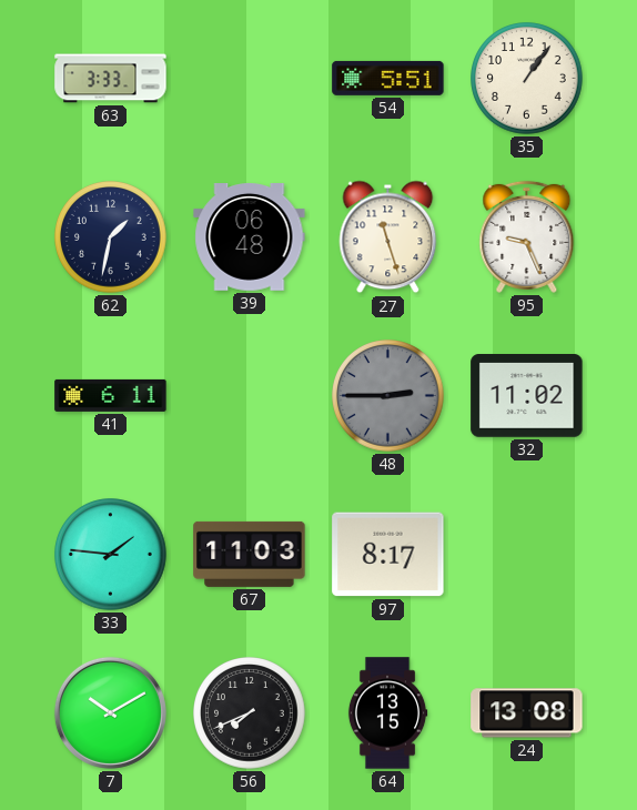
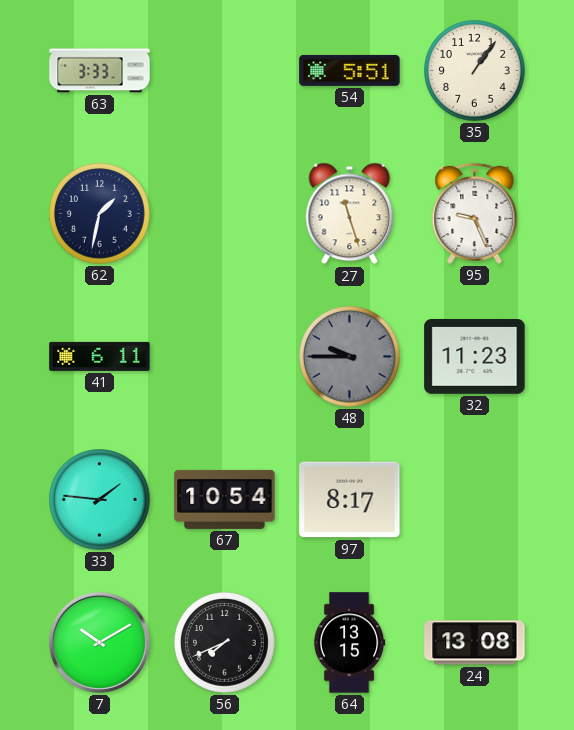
39: 06:48 -> none
48: 2:45 -> 9:45
32: 11:02 -> 11:23
67: 11:03 -> 10:54
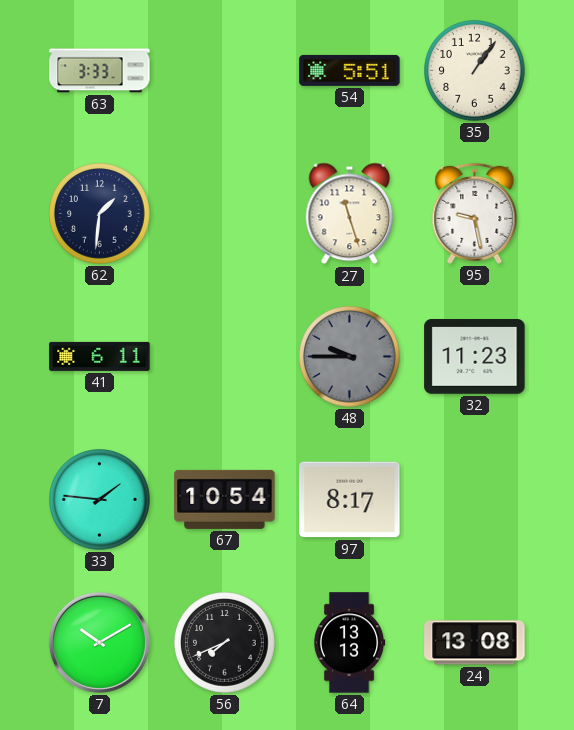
62: 1:32 -> 1:31
95: 9:26 -> 9:28
64: 13:15 -> 13:13
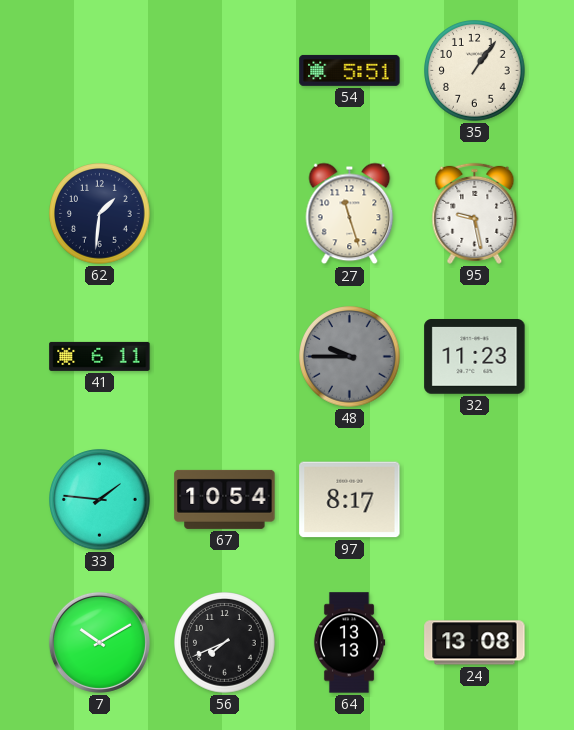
63: 3:33 -> none
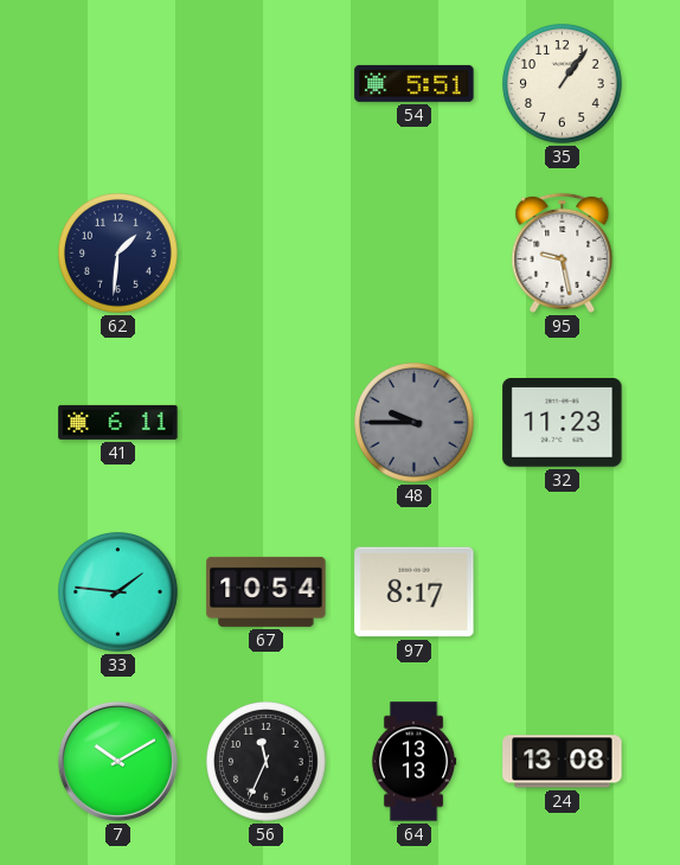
27: 11:27 -> none
56: 7:41 -> 11:34
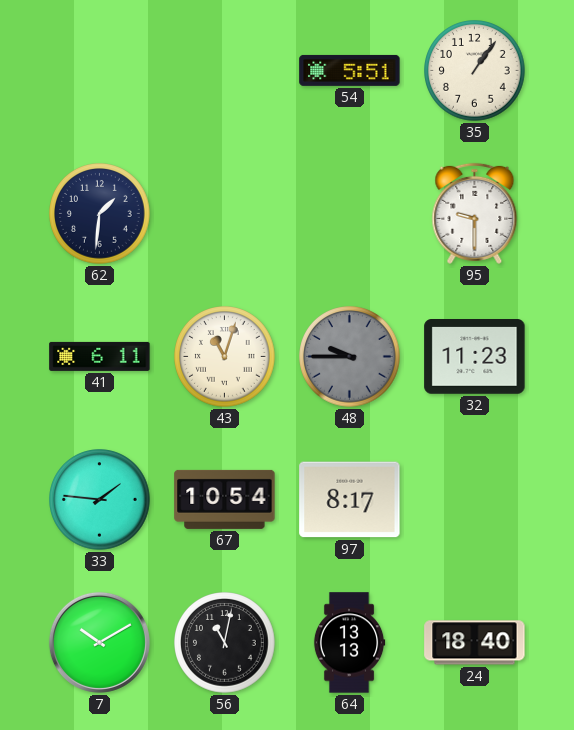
95: 9:28 -> 9:30
43: none -> 11:03
56: 11:34 -> 11:02
24: 13:08 -> 18:40
